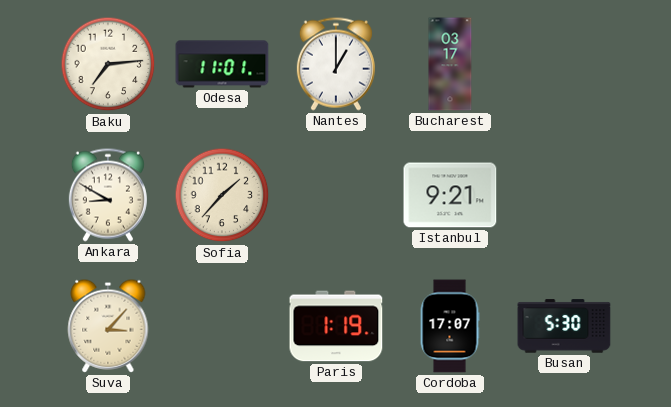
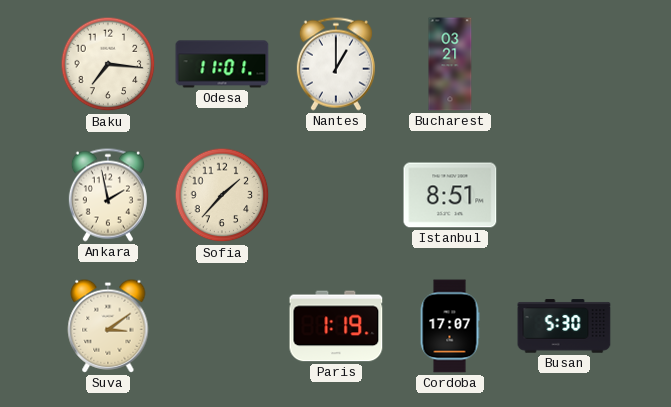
Baku: 7:14 -> 7:16
Bucharest: 03:17 -> 03:21
Ankara: 8:50 -> 1:58
Istanbul: 9:21 -> 8:51
Suva: 3:07 -> 3:09
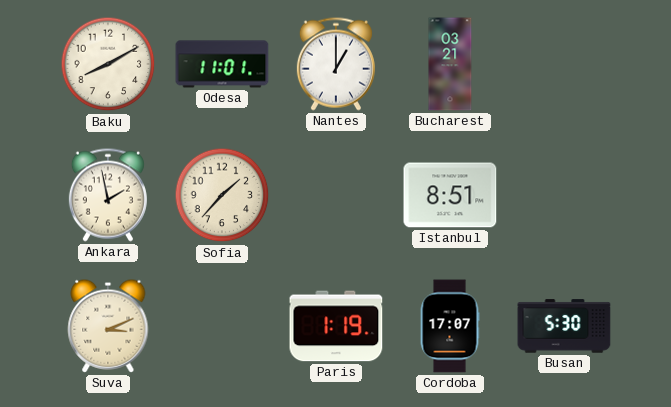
Baku: 7:16 -> 8:10
Suva: 3:09 -> 3:11
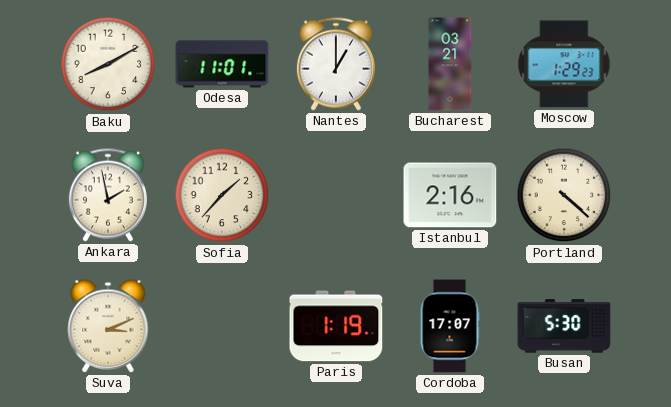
Moscow: none -> 1:29
Istanbul: 8:51 -> 2:16
Portland: none -> 4:22
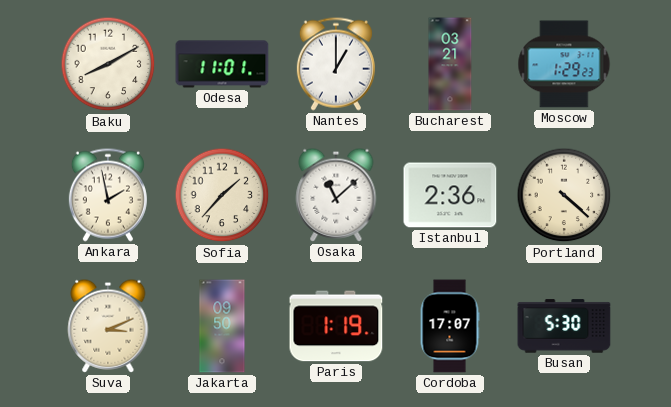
Osaka: none -> 11:08
Istanbul: 2:16 -> 2:36
Jakarta: none -> 09:50
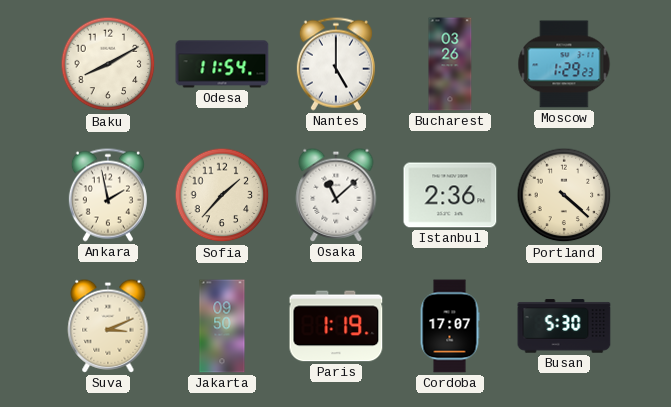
Odesa: 11:01 -> 11:54
Nantes: 1:00 -> 5:00
Bucharest: 03:21 -> 03:26
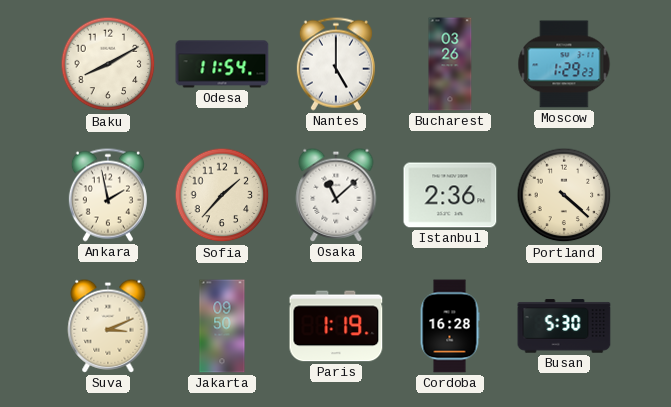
Cordoba: 17:07 -> 16:28
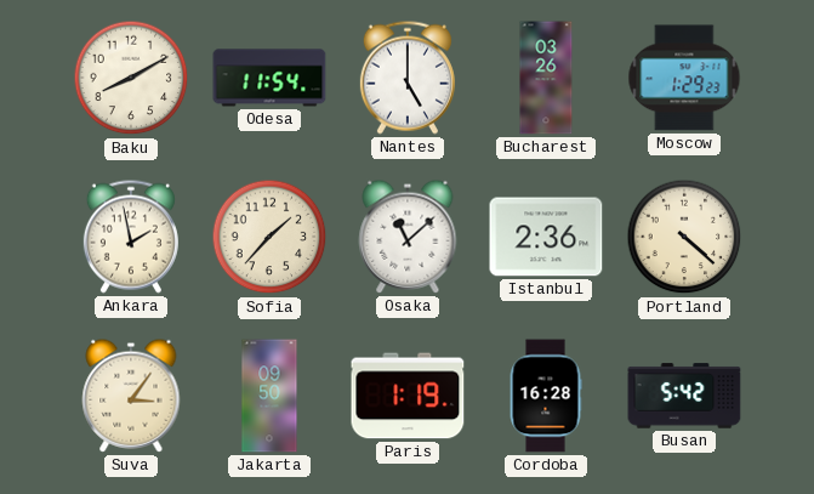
Suva: 3:11 -> 3:06
Busan: 5:30 -> 5:42
